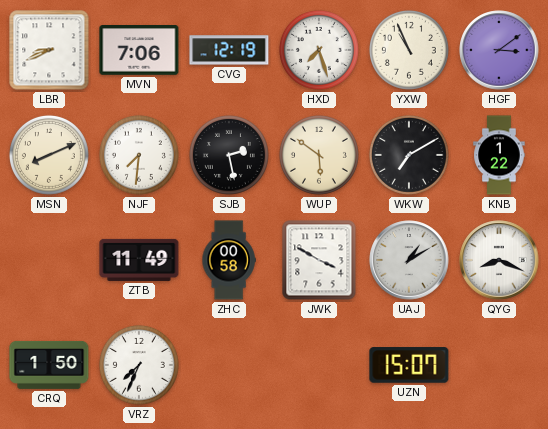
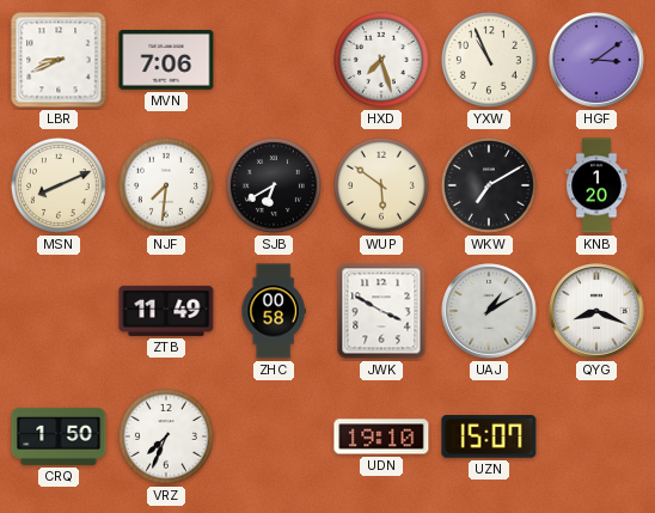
CVG: 12:19 -> none
SJB: 2:28 -> 6:40
KNB: 1:22 -> 1:20
UDN: none -> 19:10
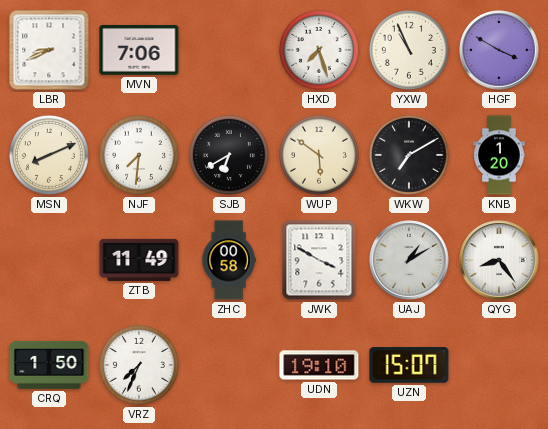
HGF: 3:09 -> 3:50
QYG: 8:19 -> 8:24
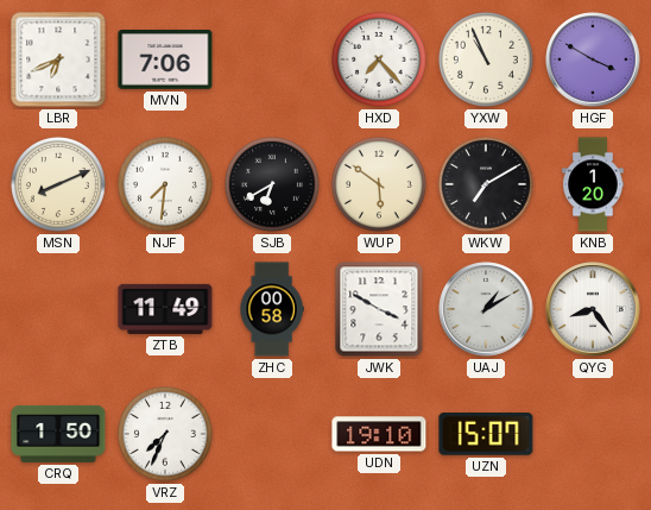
LBR: 8:41 -> 6:41
HXD: 7:27 -> 7:23
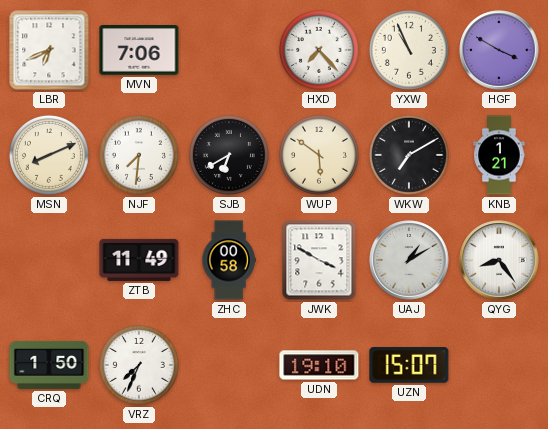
KNB: 1:20 -> 1:21
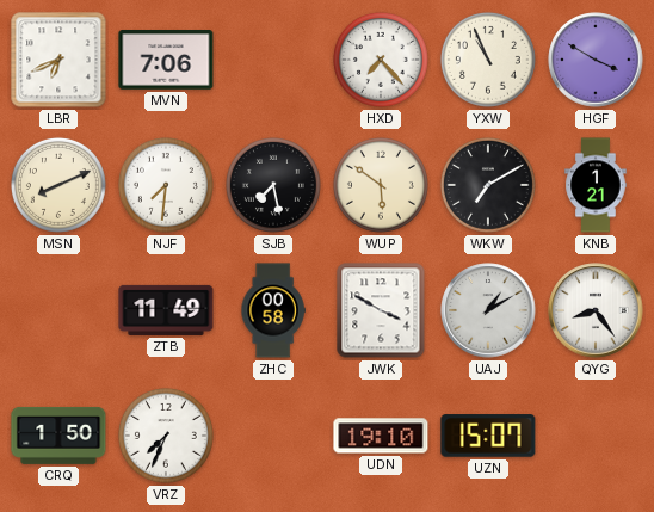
SJB: 6:40 -> 7:28
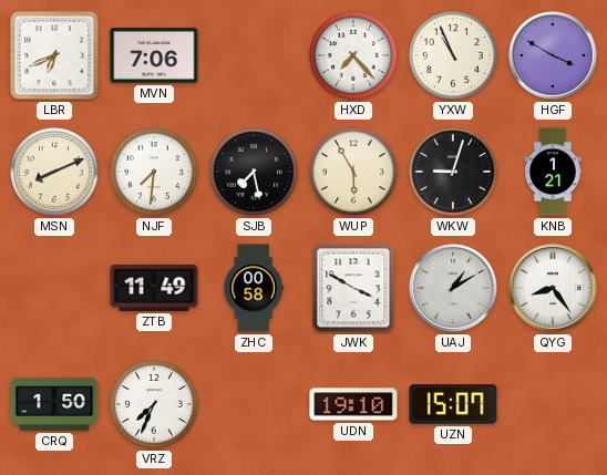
WUP: 5:51 -> 5:55
WKW: 7:10 -> 9:03
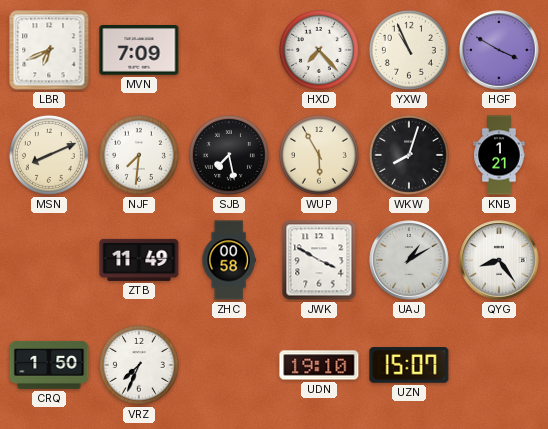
MVN: 7:06 -> 7:09
WKW: 9:03 -> 8:03
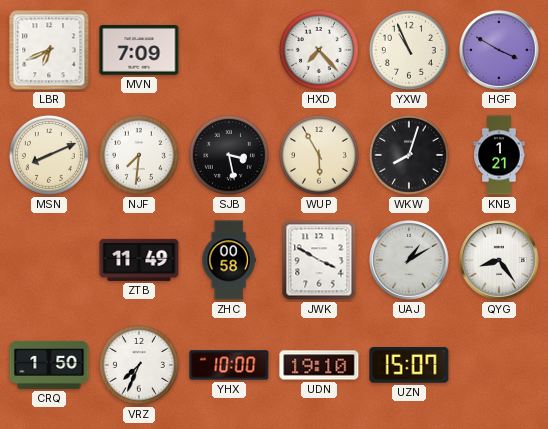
SJB: 7:28 -> 3:28
YHX: none -> 10:00
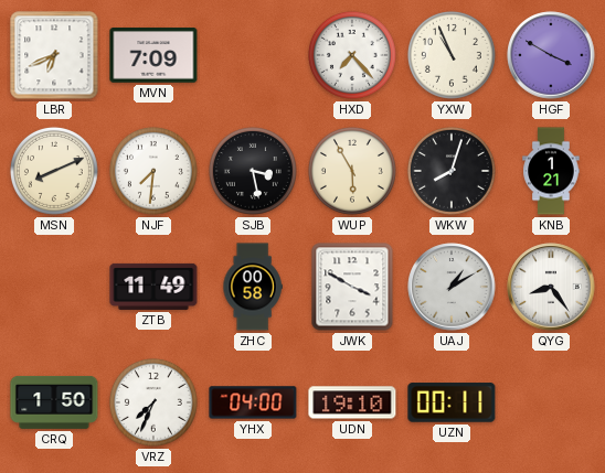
YHX: 10:00 -> 04:00
UZN: 15:07 -> 00:11
